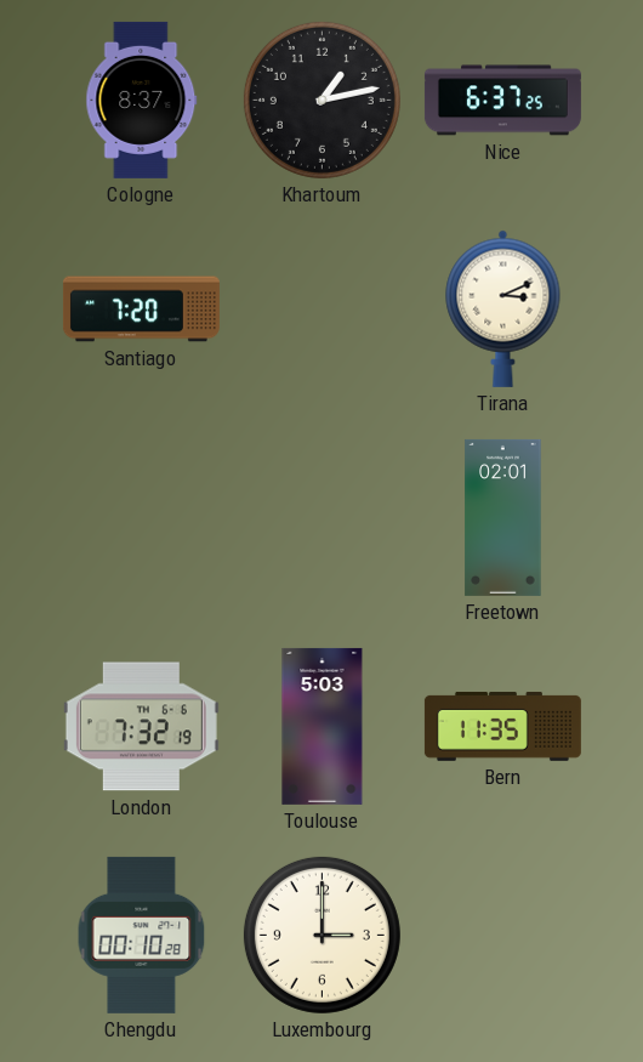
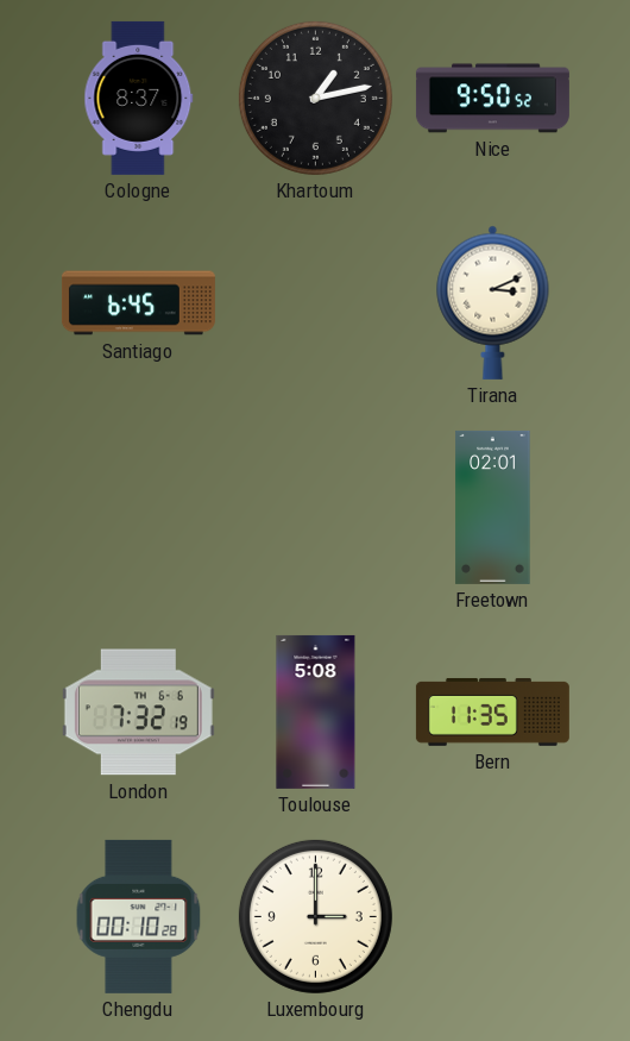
Nice: 6:37 -> 9:50
Santiago: 7:20 -> 6:45
Toulouse: 5:03 -> 5:08
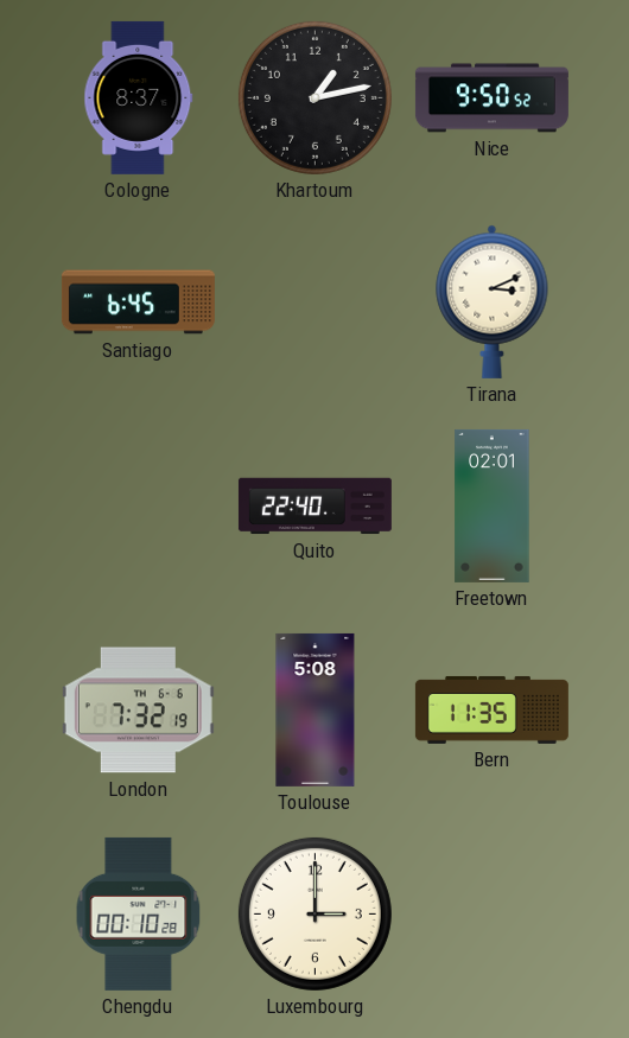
Quito: none -> 22:40
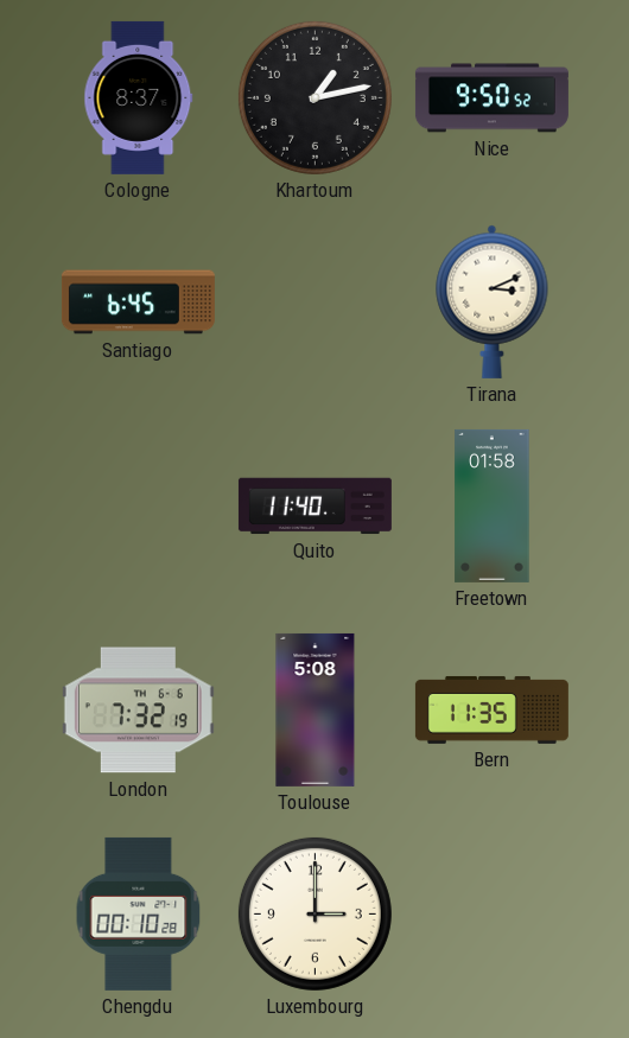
Quito: 22:40 -> 11:40
Freetown: 02:01 -> 01:58
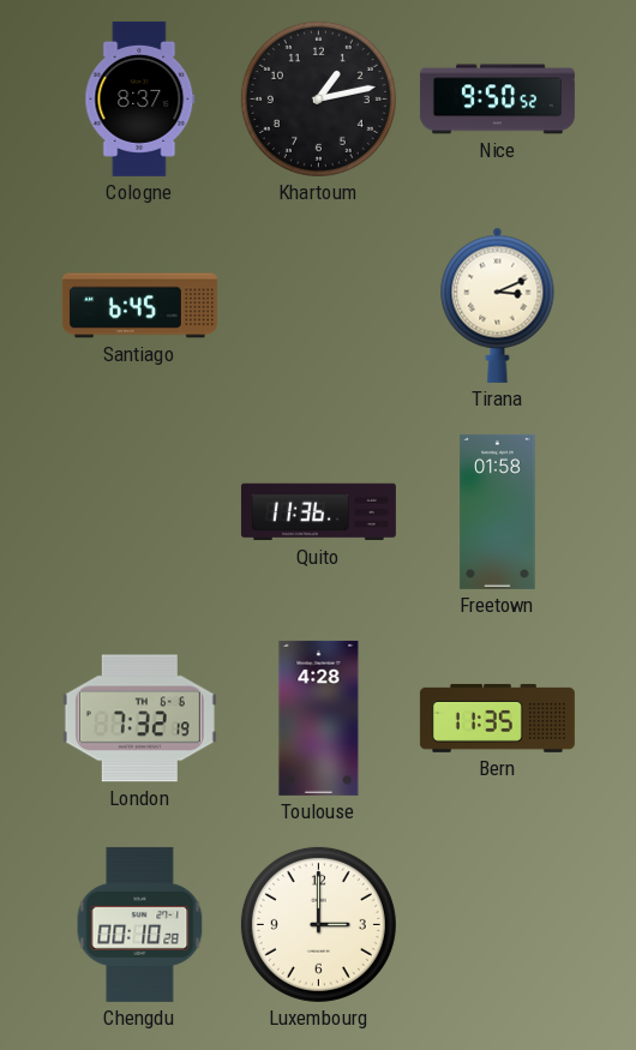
Quito: 11:40 -> 11:36
Toulouse: 5:08 -> 4:28
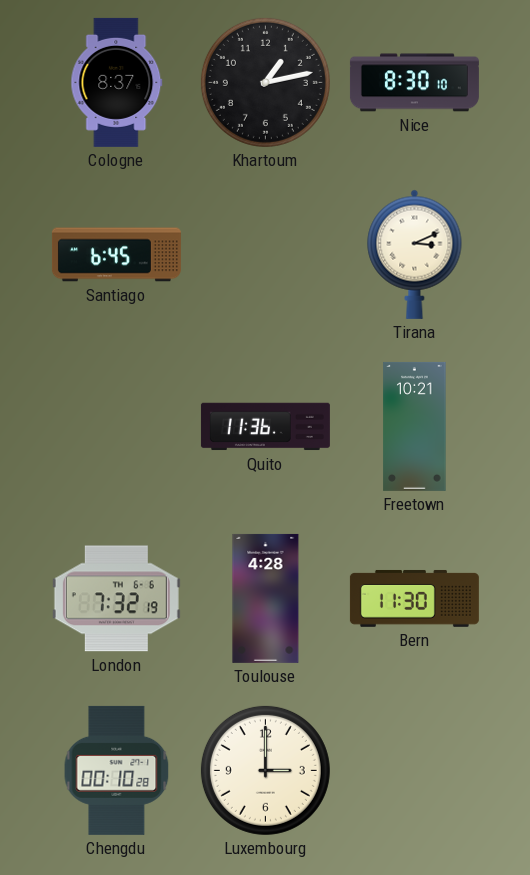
Nice: 9:50 -> 8:30
Freetown: 01:58 -> 10:21
Bern: 11:35 -> 11:30
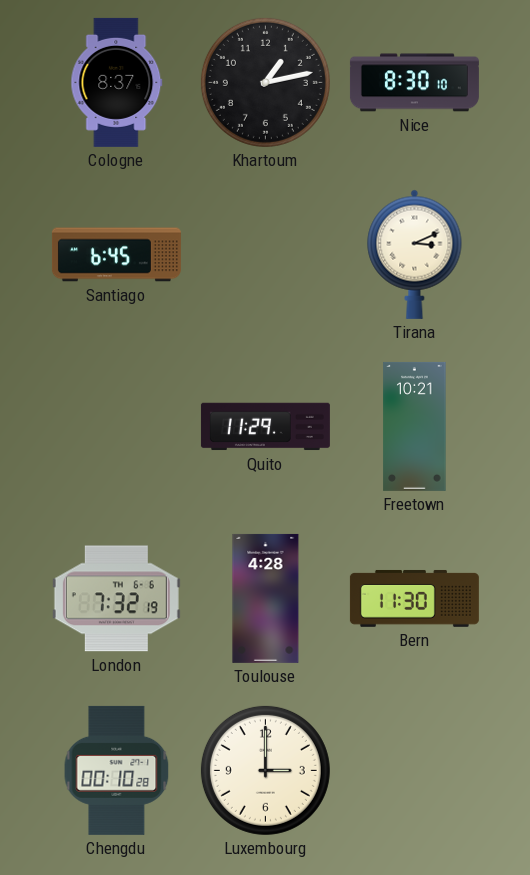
Quito: 11:36 -> 11:29
